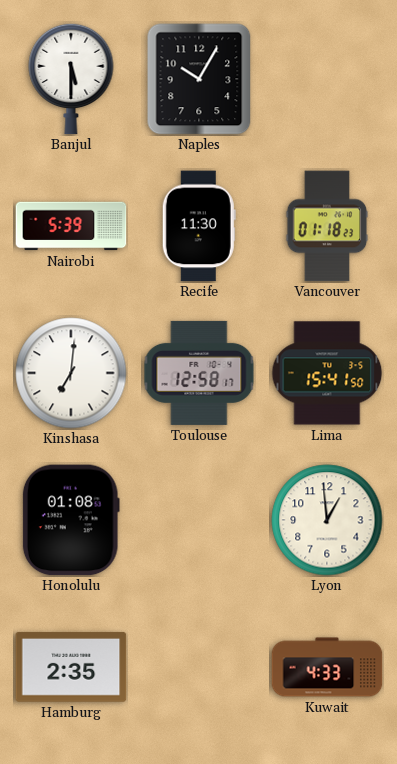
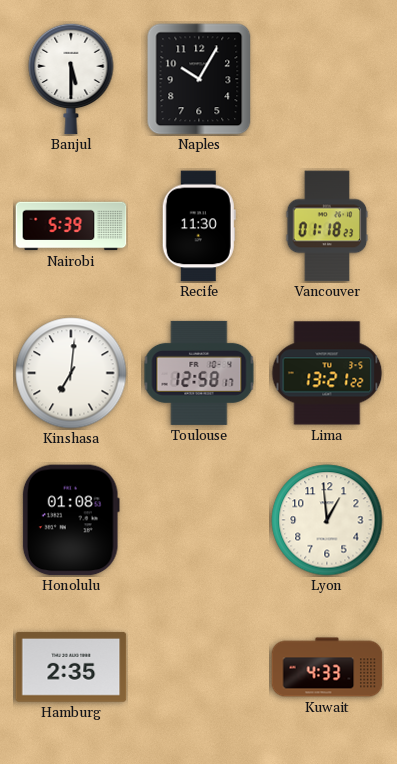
Lima: 15:41 -> 13:21
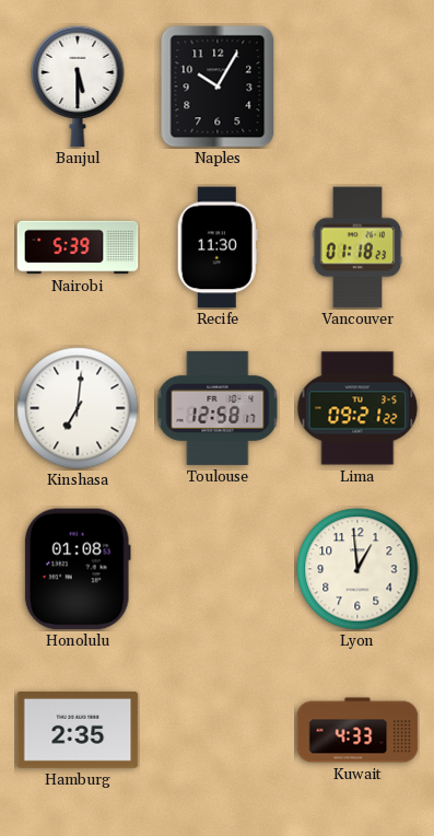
Lima: 13:21 -> 09:21
